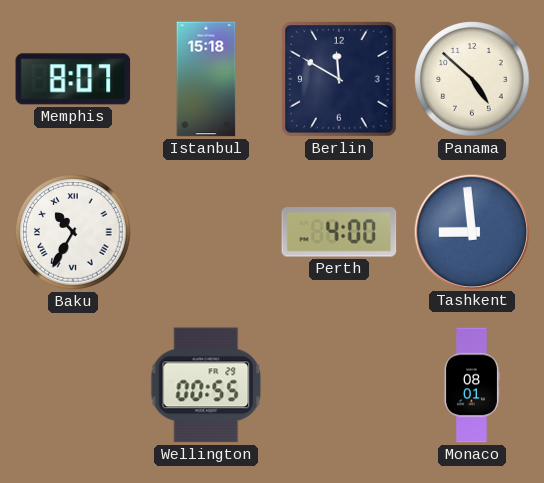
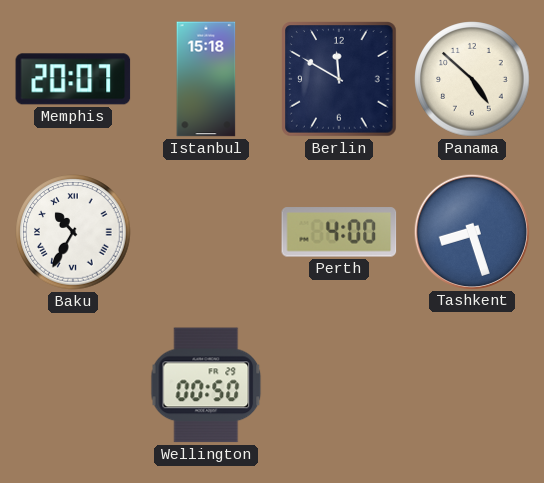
Memphis: 8:07 -> 20:07
Tashkent: 8:59 -> 8:27
Wellington: 00:55 -> 00:50
Monaco: 08:01 -> none
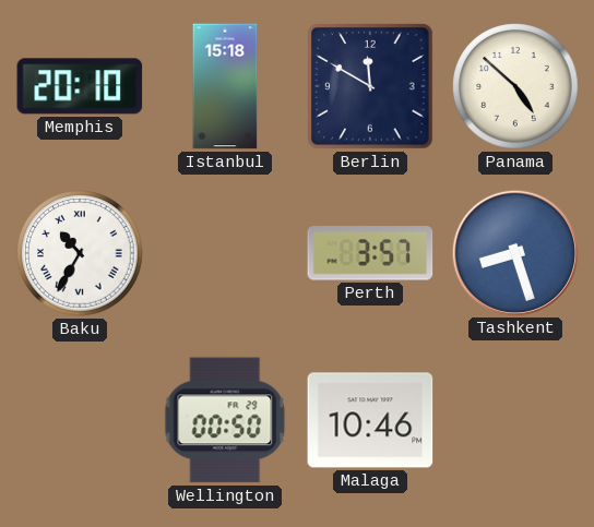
Memphis: 20:07 -> 20:10
Perth: 4:00 -> 3:57
Malaga: none -> 10:46
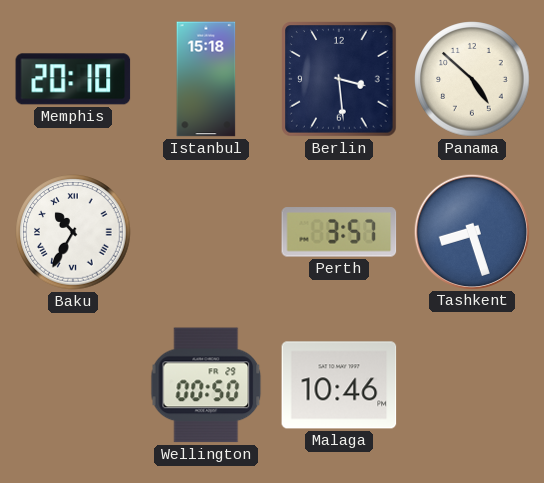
Berlin: 11:50 -> 3:29
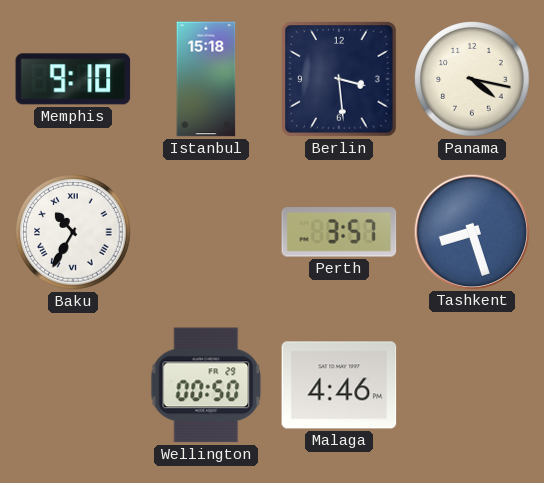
Memphis: 20:10 -> 9:10
Panama: 4:52 -> 4:17
Malaga: 10:46 -> 4:46
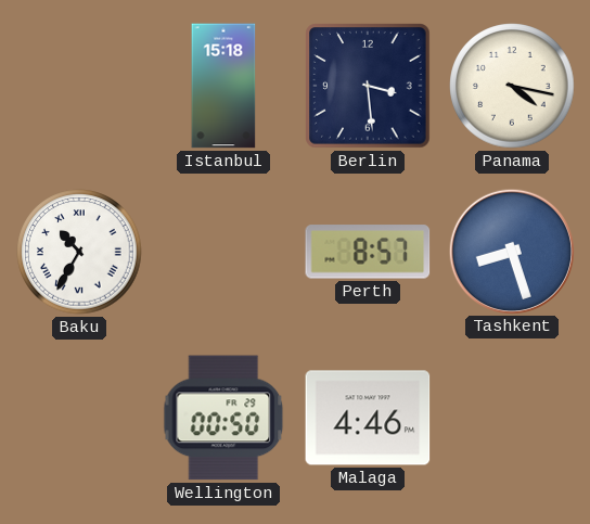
Memphis: 9:10 -> none
Perth: 3:57 -> 8:57
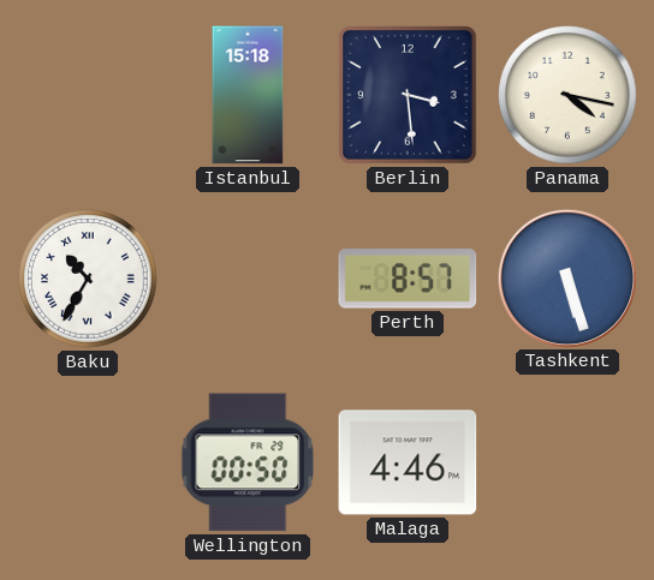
Tashkent: 8:27 -> 5:27
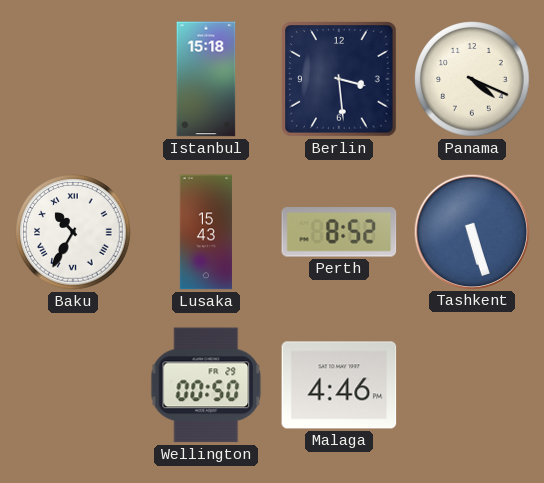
Panama: 4:17 -> 4:19
Lusaka: none -> 15:43
Perth: 8:57 -> 8:52
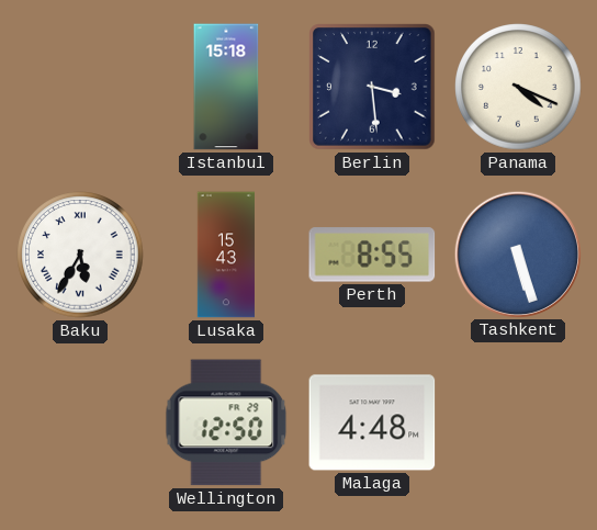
Baku: 10:35 -> 5:35
Perth: 8:52 -> 8:55
Wellington: 00:50 -> 12:50
Malaga: 4:46 -> 4:48
